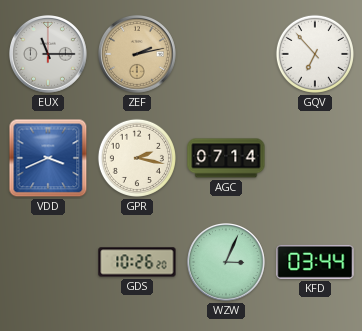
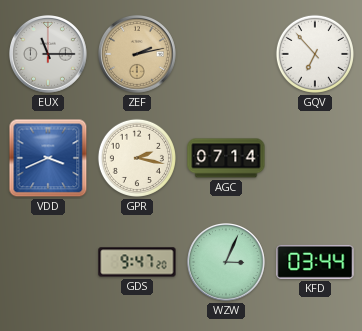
GDS: 10:26 -> 9:47
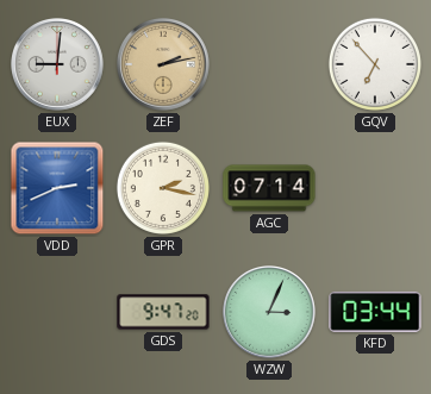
EUX: 11:15 -> 9:01
VDD: 3:41 -> 2:41
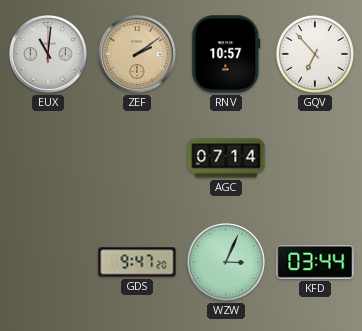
EUX: 9:01 -> 11:01
ZEF: 2:13 -> 2:09
RNV: none -> 10:57
VDD: 2:41 -> none
GPR: 2:17 -> none
